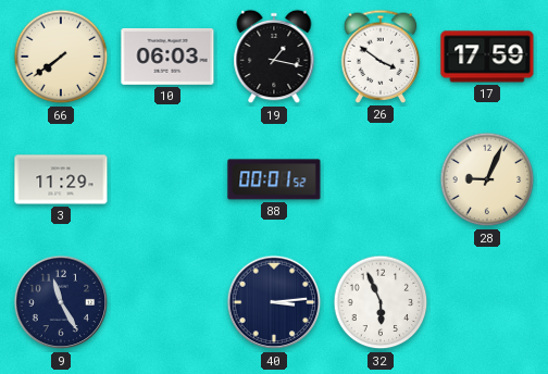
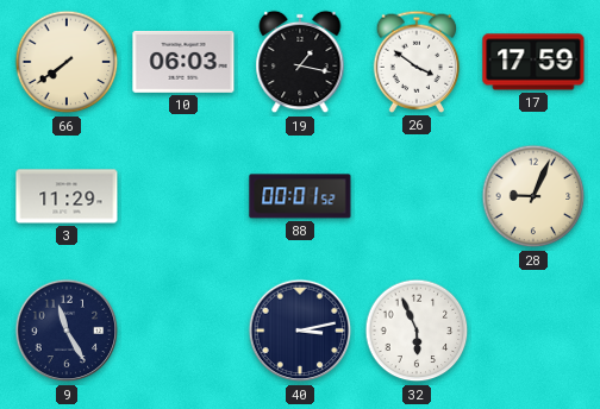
40: 3:14 -> 3:13
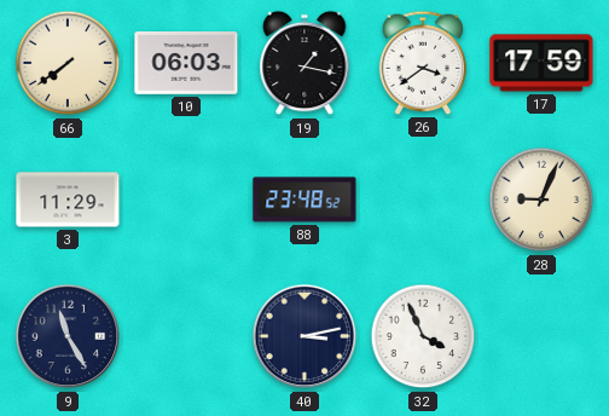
26: 3:51 -> 3:39
88: 00:01 -> 23:48
32: 5:56 -> 3:56
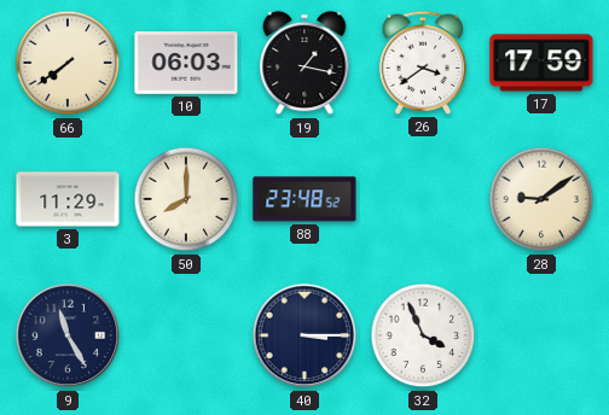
50: none -> 8:00
28: 9:04 -> 9:09
40: 3:13 -> 3:15
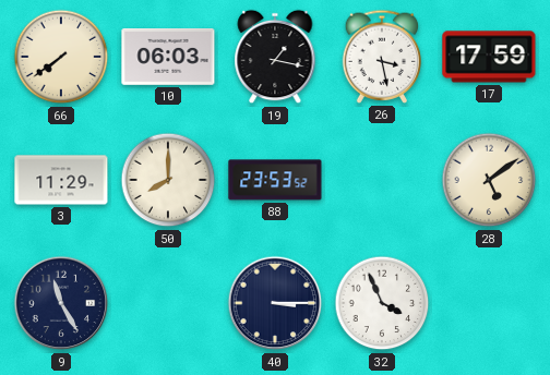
26: 3:39 -> 3:28
88: 23:48 -> 23:53
28: 9:09 -> 5:09
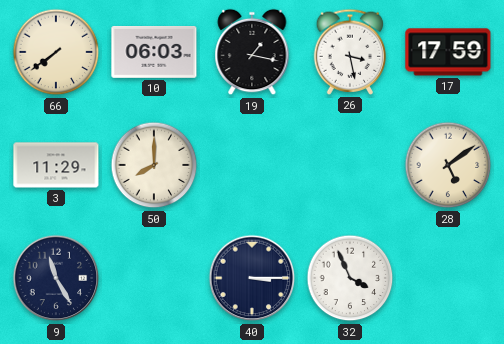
88: 23:53 -> none
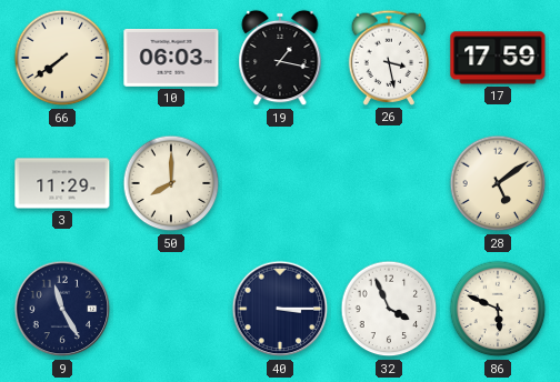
86: none -> 5:49
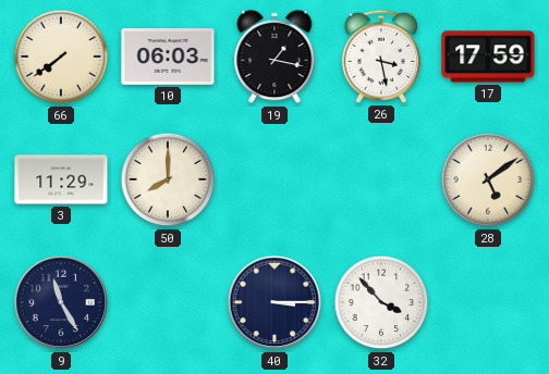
32: 3:56 -> 3:53
86: 5:49 -> none
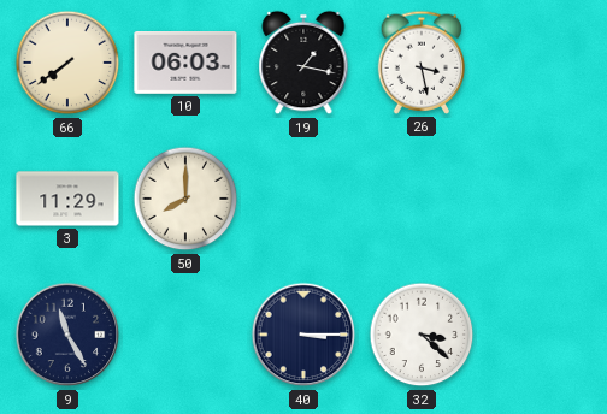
17: 17:59 -> none
28: 5:09 -> none
32: 3:53 -> 3:22
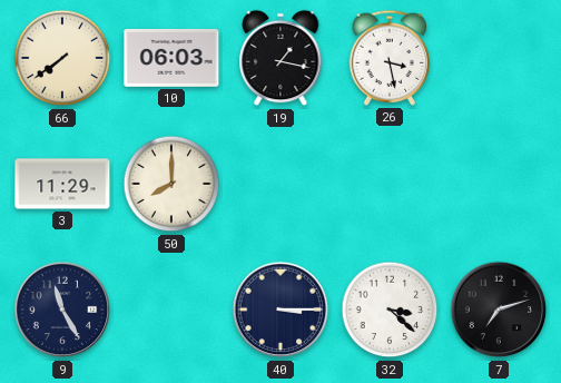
7: none -> 7:12
